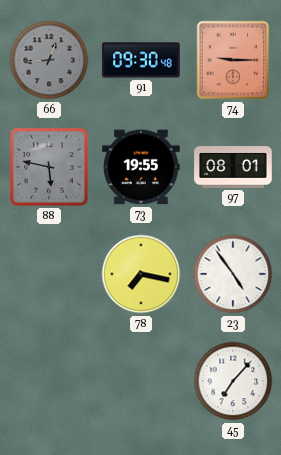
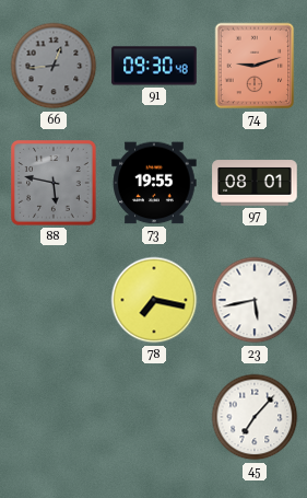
74: 9:15 -> 9:12
23: 4:54 -> 5:43
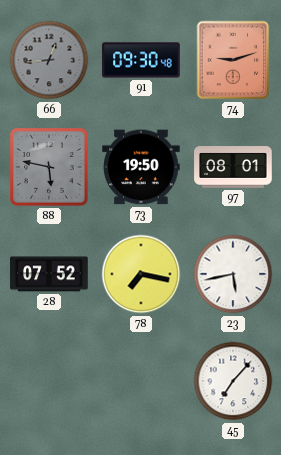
73: 19:55 -> 19:50
28: none -> 07:52
